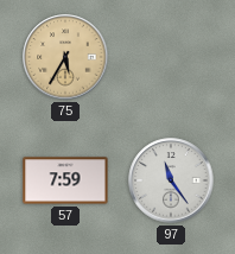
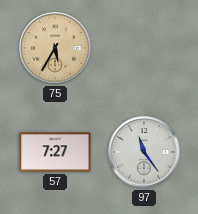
57: 7:59 -> 7:27
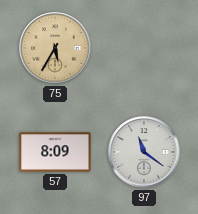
57: 7:27 -> 8:09
97: 11:24 -> 11:21
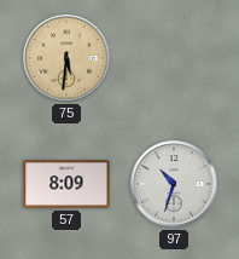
75: 5:35 -> 5:31
97: 11:21 -> 10:33
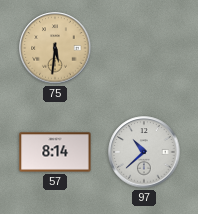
57: 8:09 -> 8:14
97: 10:33 -> 10:38
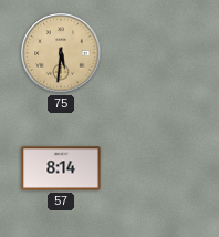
97: 10:38 -> none
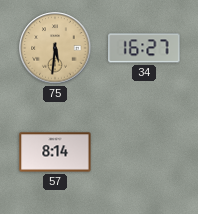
34: none -> 16:27
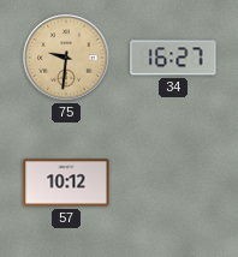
75: 5:31 -> 9:31
57: 8:14 -> 10:12
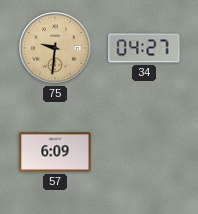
34: 16:27 -> 04:27
57: 10:12 -> 6:09
